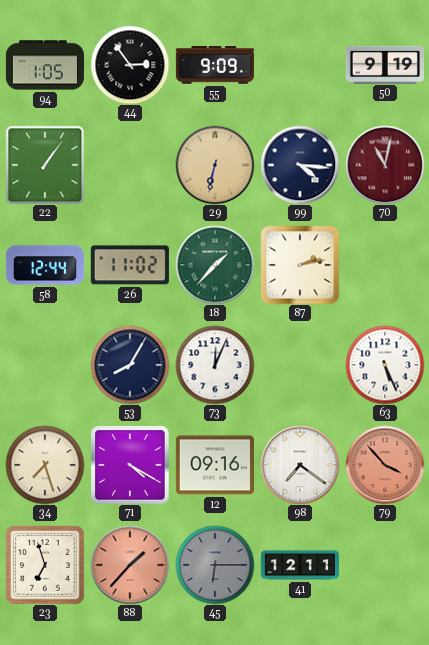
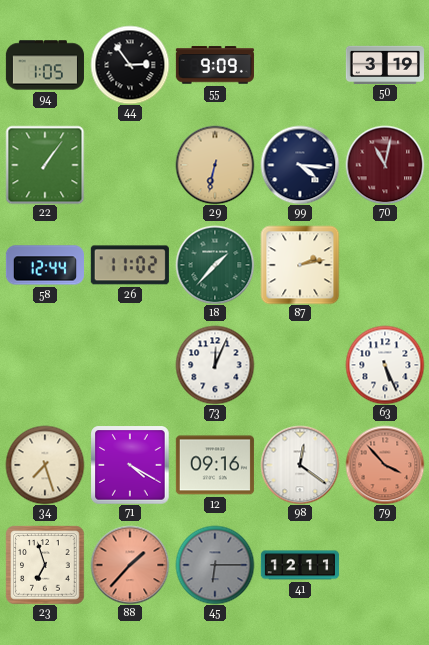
50: 9:19 -> 3:19
53: 8:05 -> none
98: 7:21 -> 12:21
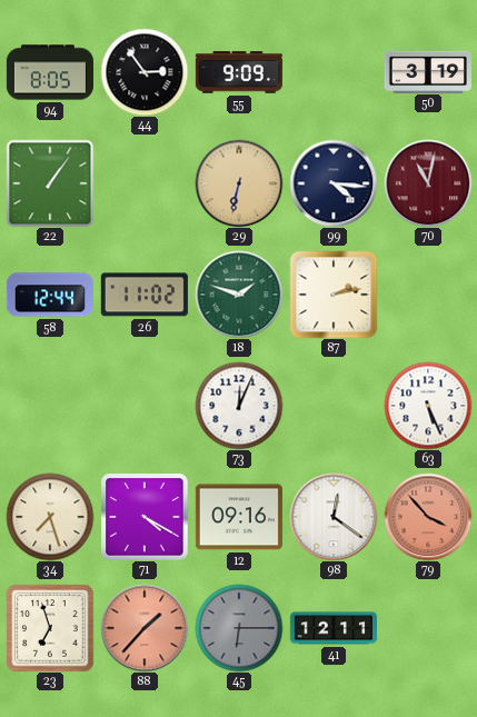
94: 1:05 -> 8:05
18: 1:37 -> 1:48
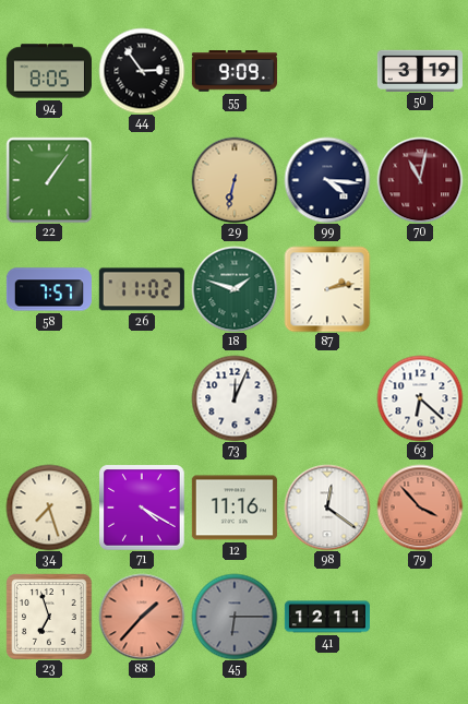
58: 12:44 -> 7:57
63: 5:26 -> 6:22
12: 09:16 -> 11:16
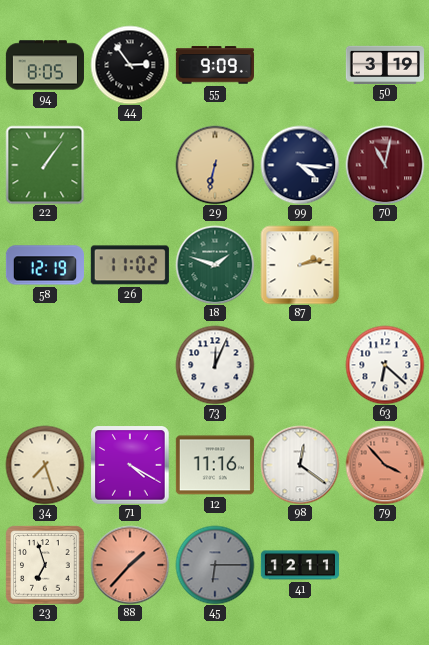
58: 7:57 -> 12:19
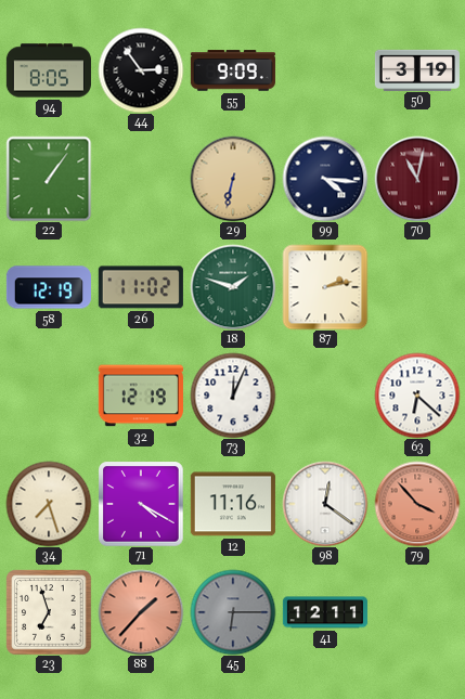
32: none -> 12:19
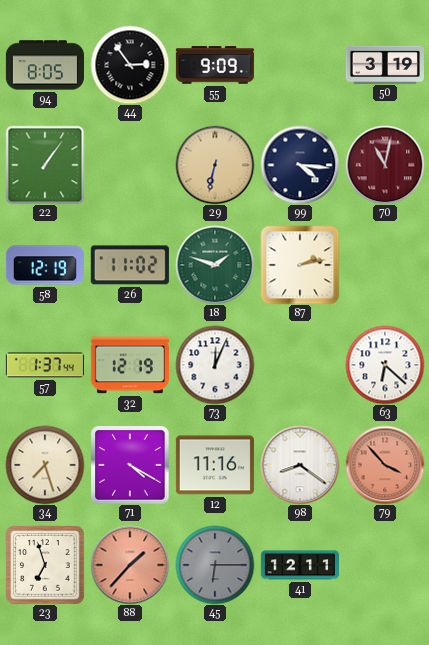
57: none -> 1:37
98: 12:21 -> 8:21
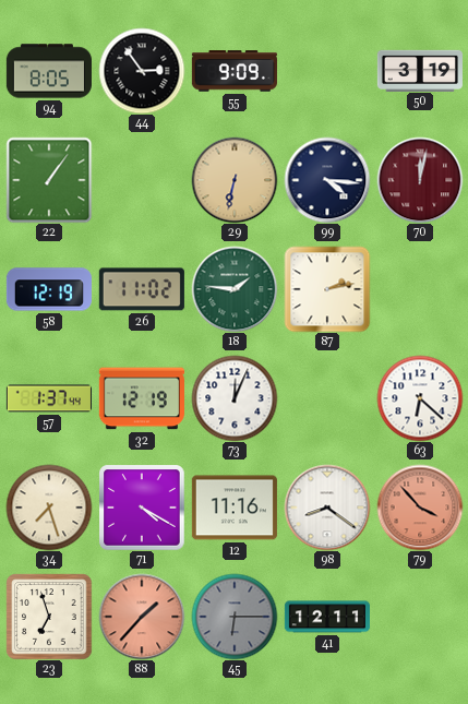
70: 11:02 -> 12:02
18: 1:48 -> 1:46
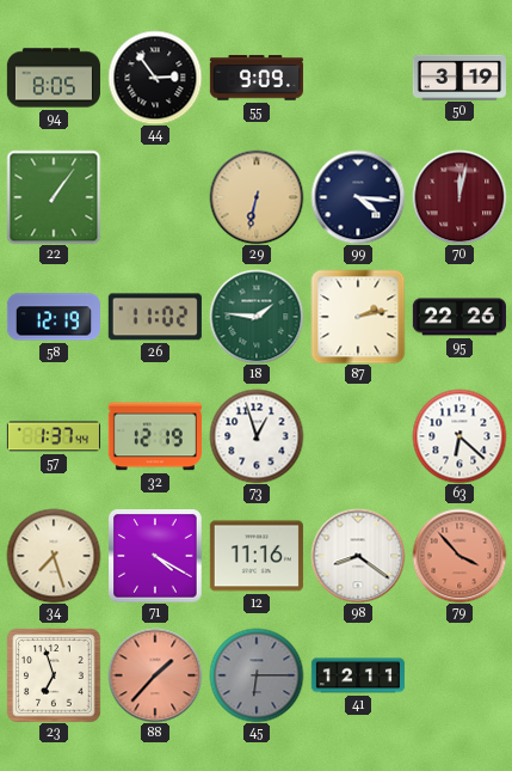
95: none -> 22:26
73: 12:04 -> 12:57
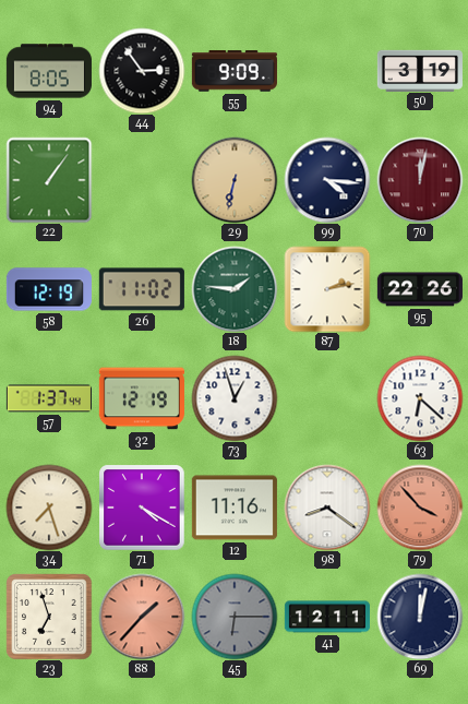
69: none -> 12:02
